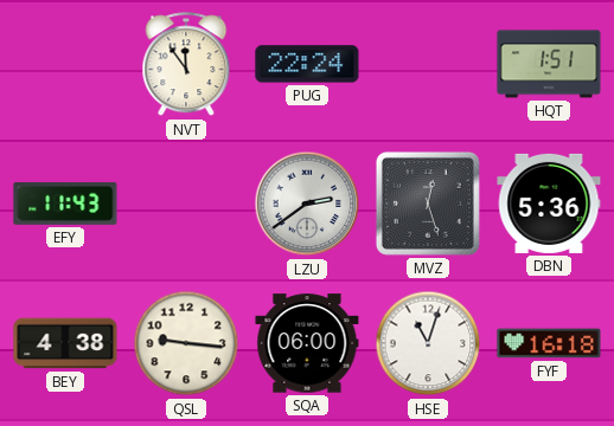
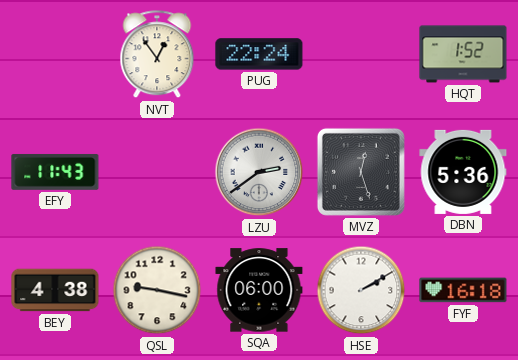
NVT: 11:54 -> 12:54
HQT: 1:51 -> 1:52
QSL: 9:16 -> 9:17
HSE: 11:03 -> 2:10
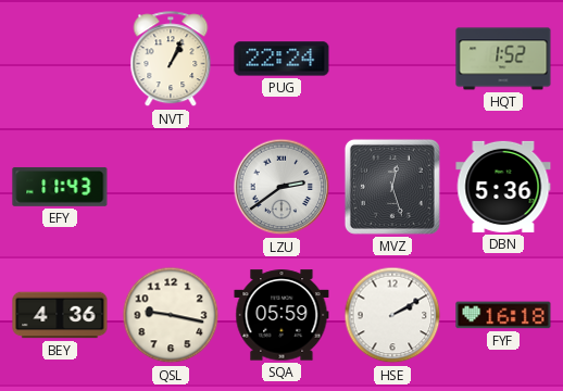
NVT: 12:54 -> 1:04
BEY: 4:38 -> 4:36
SQA: 06:00 -> 05:59
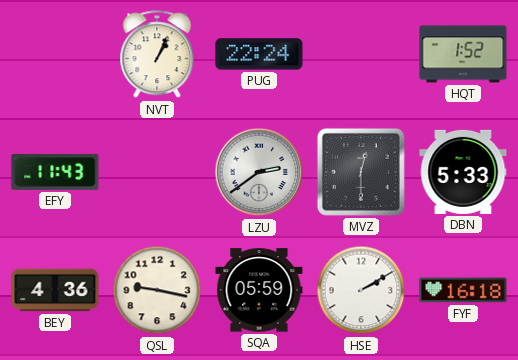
MVZ: 12:27 -> 12:30
DBN: 5:36 -> 5:33
